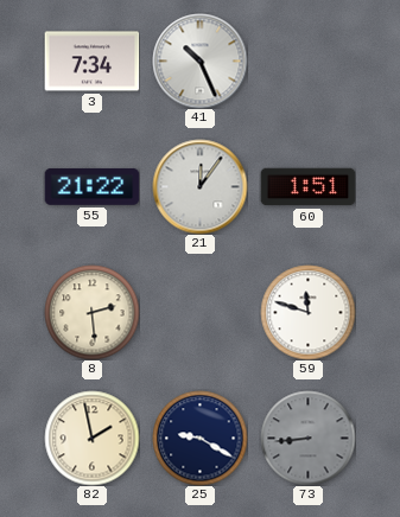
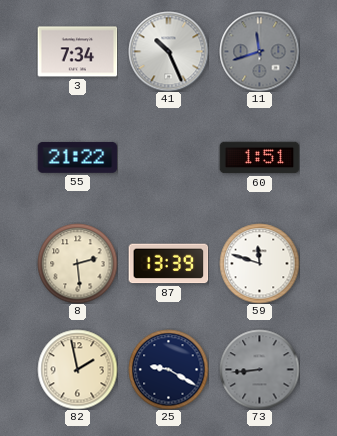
11: none -> 11:42
21: 12:06 -> none
87: none -> 13:39
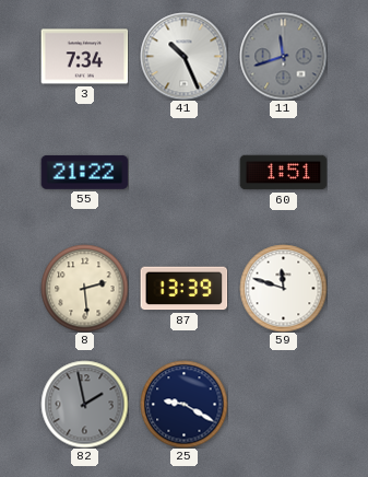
82 dial: cream -> grey
73: 8:44 -> none
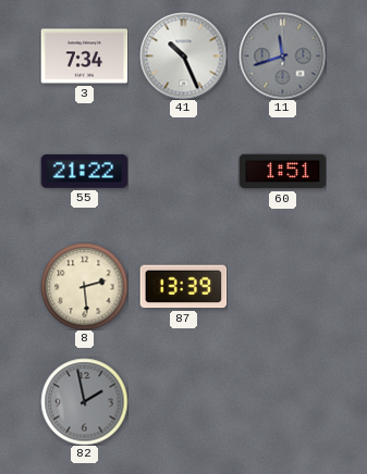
59: 11:48 -> none
25: 9:20 -> none
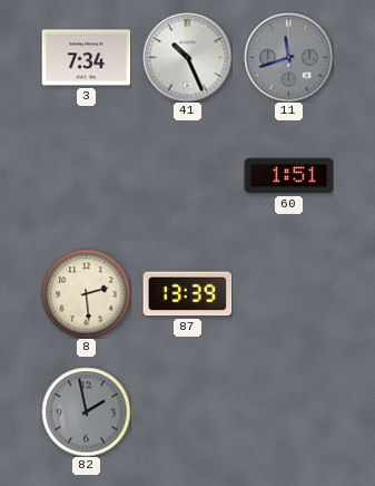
55: 21:22 -> none
